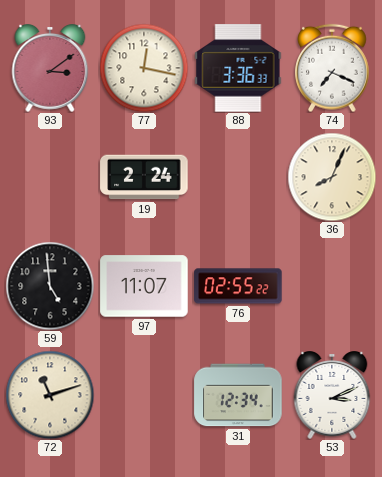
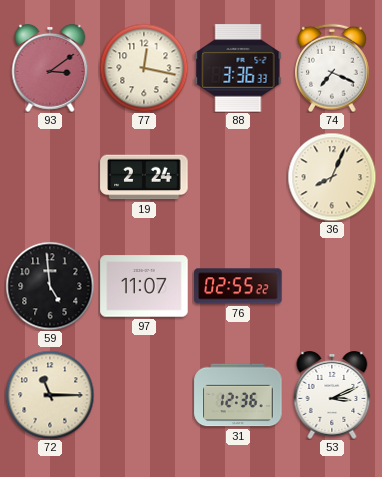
72: 11:12 -> 11:15
31: 12:34 -> 12:36
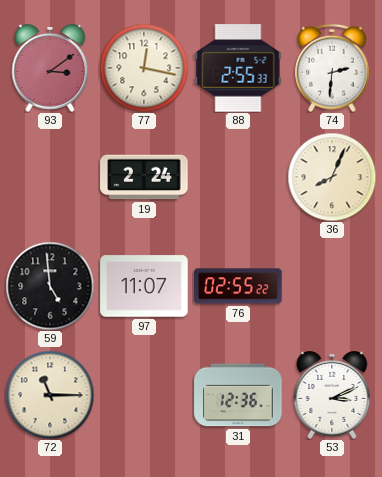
88: 3:36 -> 2:55
74: 7:19 -> 2:31
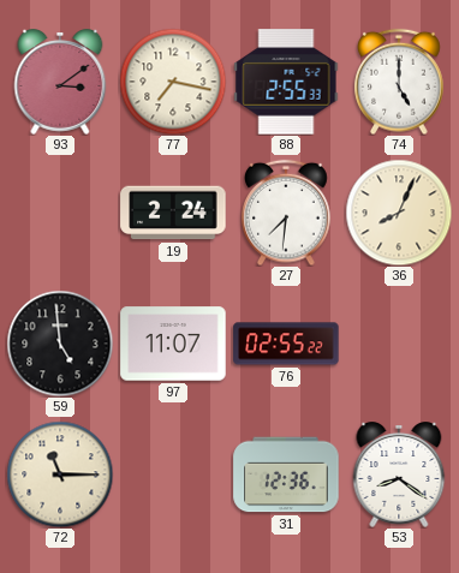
77: 12:17 -> 7:17
74: 2:31 -> 5:00
27: none -> 7:31
53: 3:11 -> 8:21
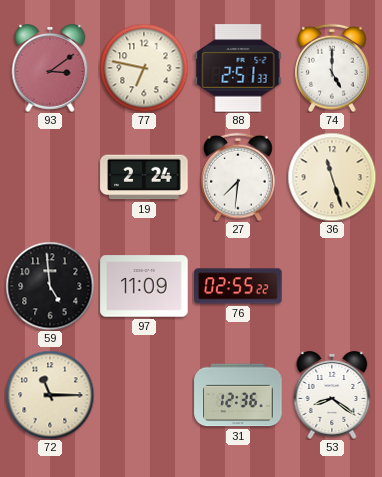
77: 7:17 -> 6:47
88: 2:55 -> 2:51
36: 8:04 -> 11:27
97: 11:07 -> 11:09
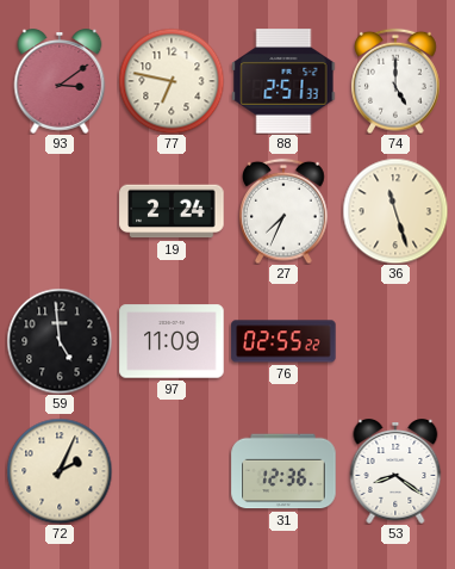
27: 7:31 -> 7:34
72: 11:15 -> 2:04
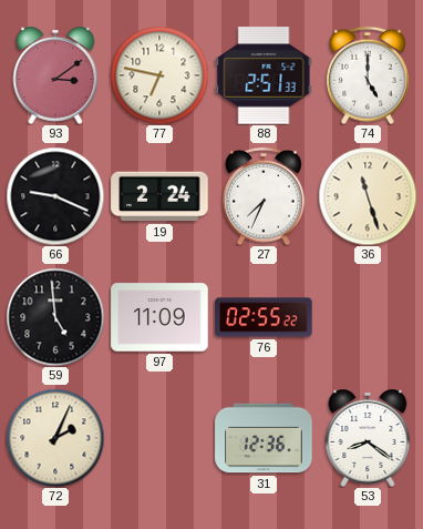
66: none -> 9:19
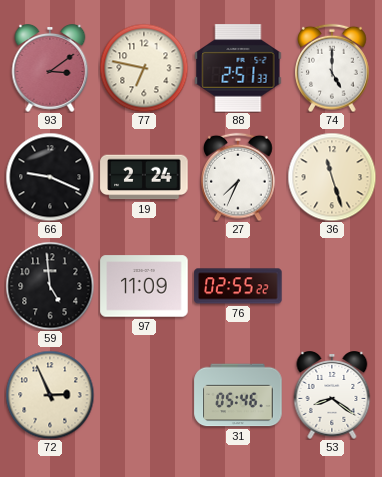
72: 2:04 -> 2:56
31: 12:36 -> 05:46
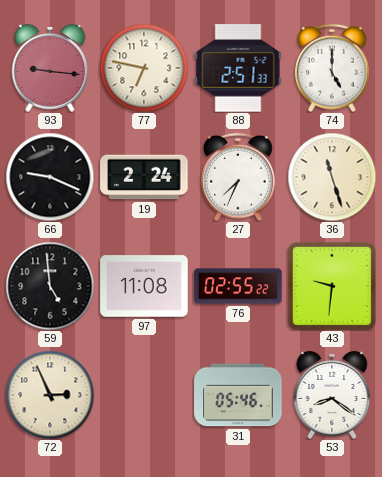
93: 3:09 -> 9:16
97: 11:09 -> 11:08
43: none -> 9:31
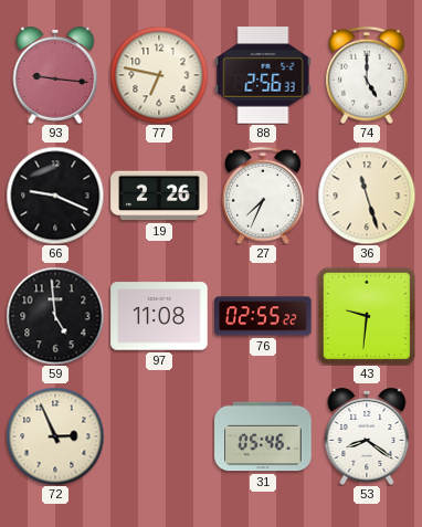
88: 2:51 -> 2:56
19: 2:24 -> 2:26
